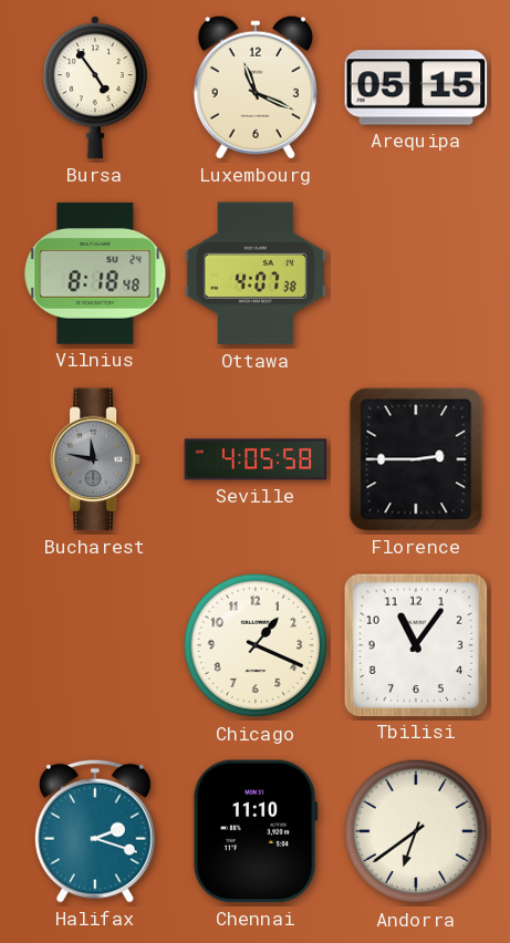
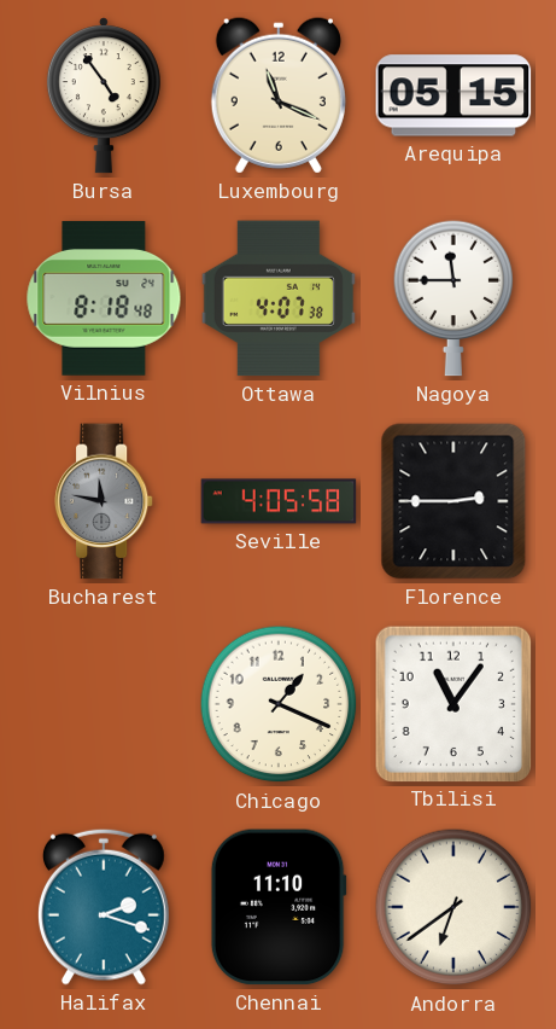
Nagoya: none -> 11:45
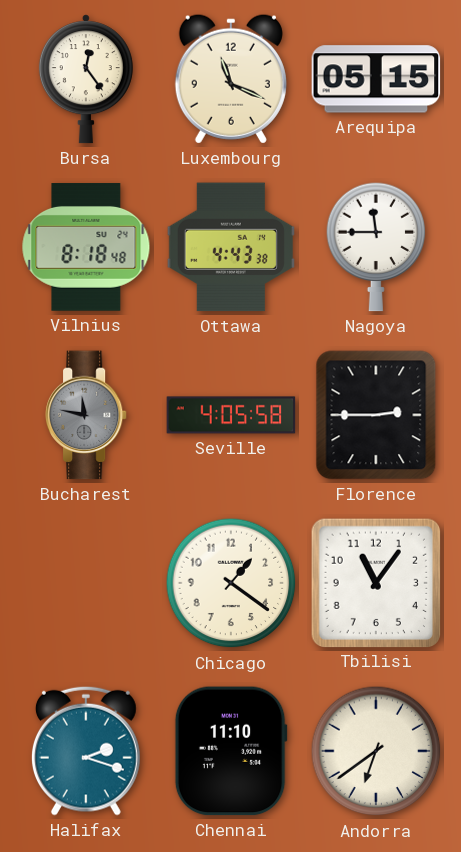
Bursa: 4:54 -> 12:24
Ottawa: 4:07 -> 4:43
Chicago: 1:19 -> 1:21
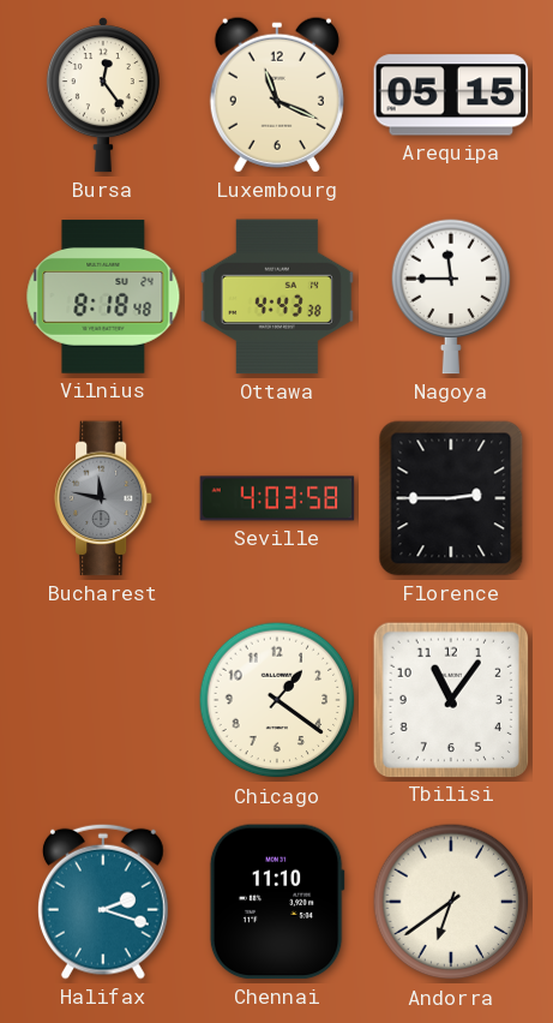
Seville: 4:05 -> 4:03
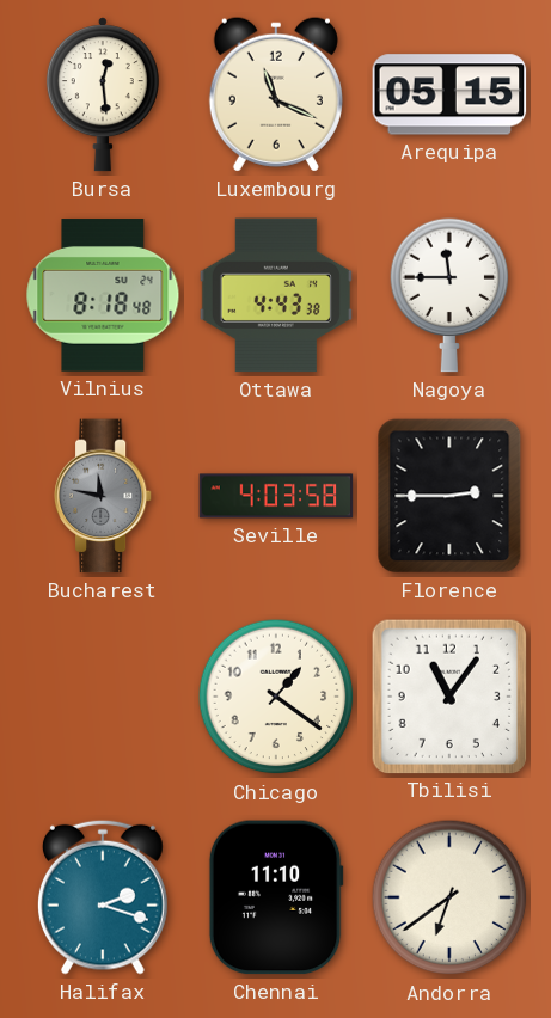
Bursa: 12:24 -> 12:29
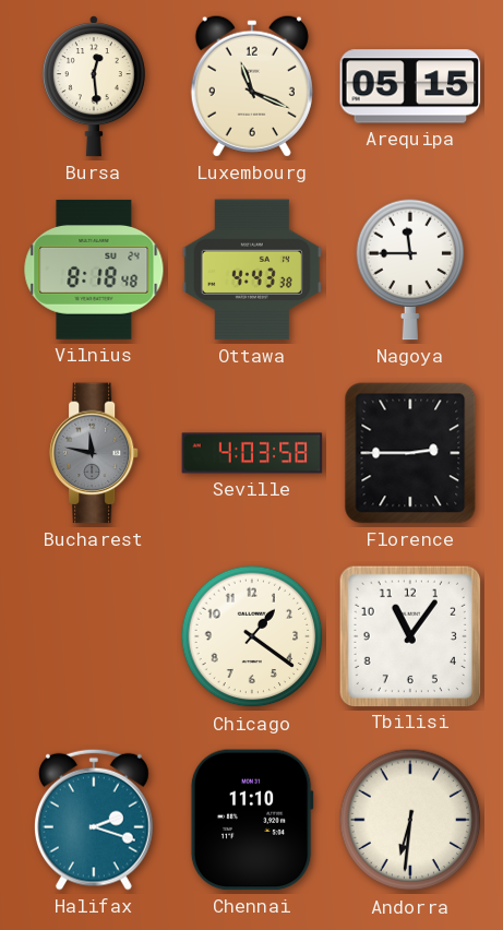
Andorra: 6:39 -> 6:31
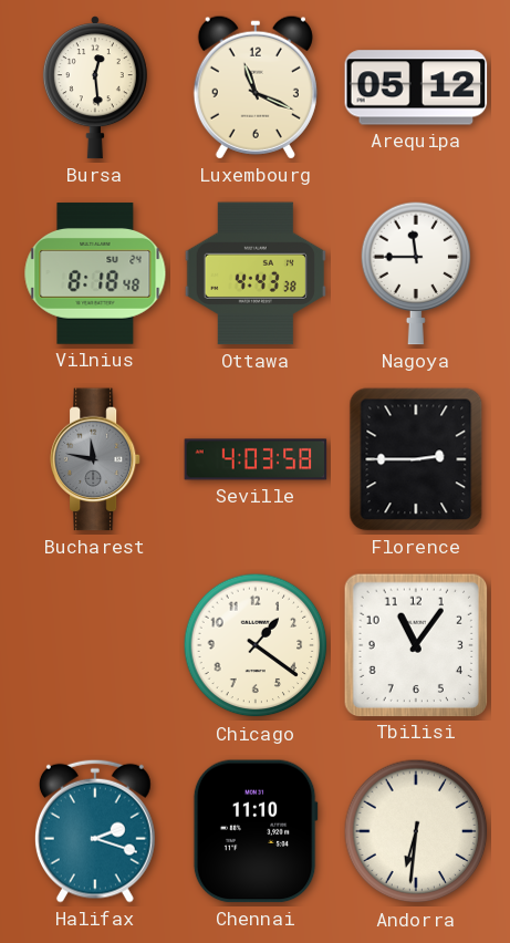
Arequipa: 05:15 -> 05:12
